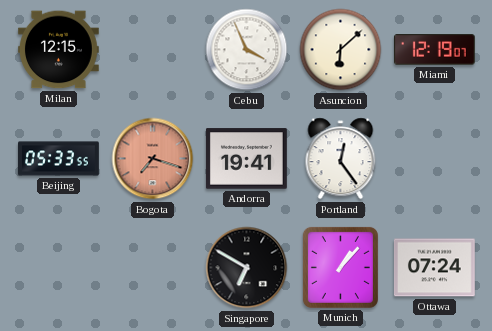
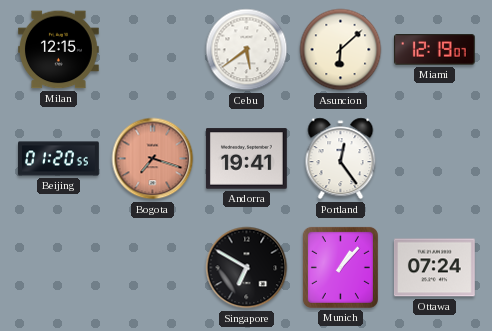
Cebu: 3:56 -> 5:39
Beijing: 05:33 -> 01:20
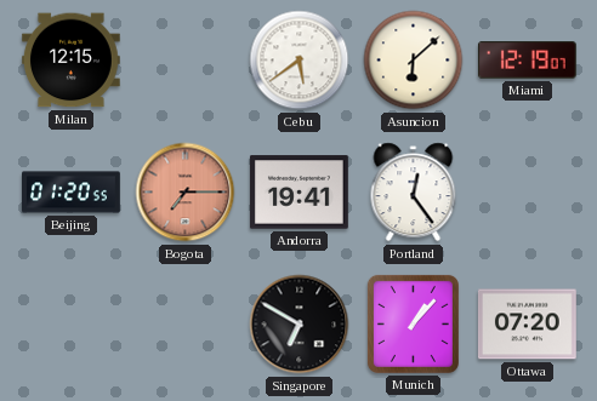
Bogota: 7:18 -> 7:15
Ottawa: 07:24 -> 07:20
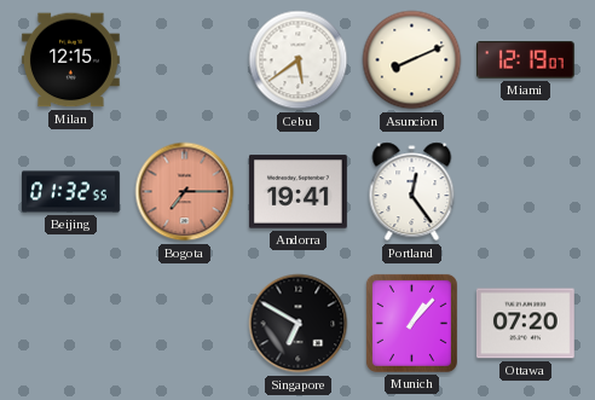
Asuncion: 6:08 -> 8:11
Beijing: 01:20 -> 01:32
